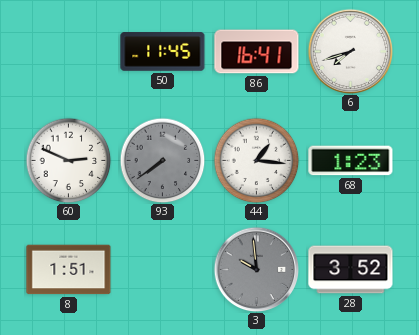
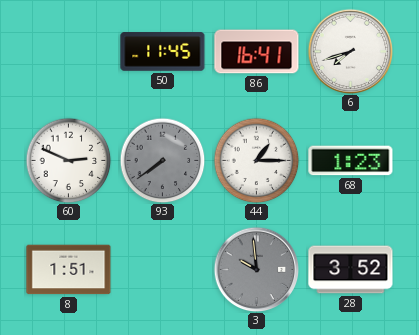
44: 1:16 -> 1:15
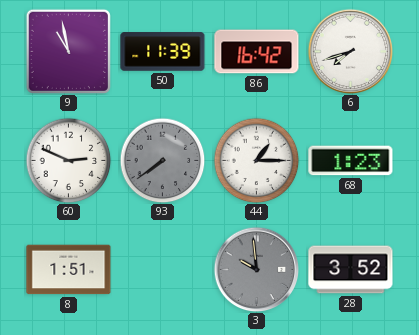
9: none -> 10:58
50: 11:45 -> 11:39
86: 16:41 -> 16:42
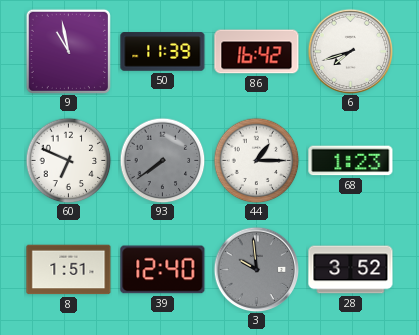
60: 2:49 -> 6:49
39: none -> 12:40
